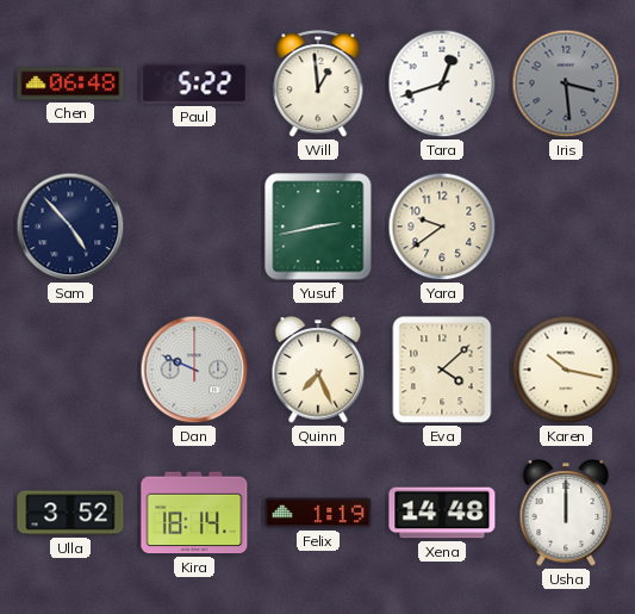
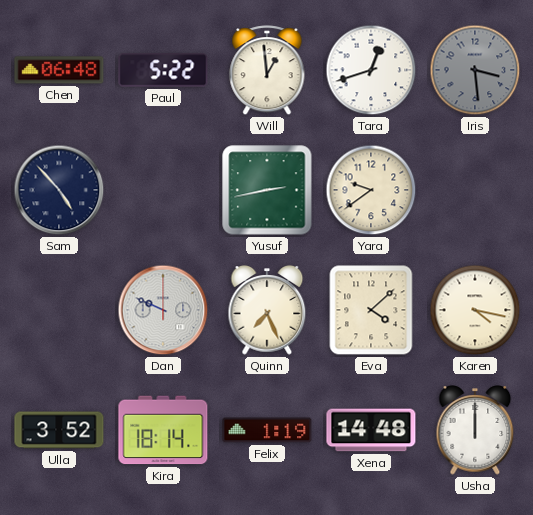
Karen: 10:17 -> 4:17
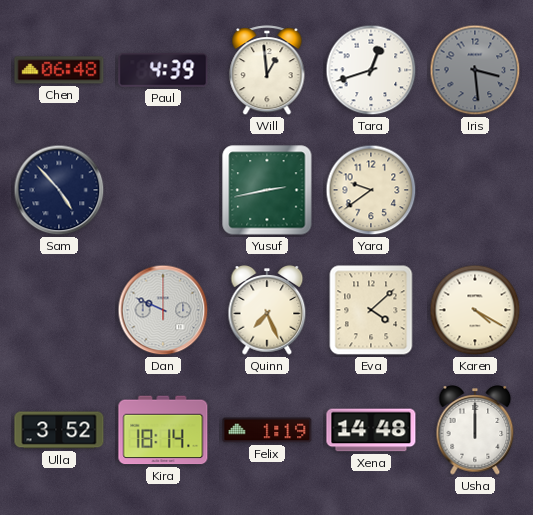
Paul: 5:22 -> 4:39
Karen: 4:17 -> 4:20
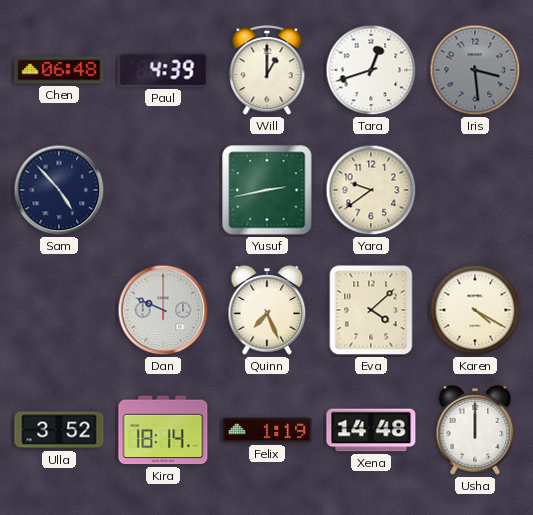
Will: 12:59 -> 1:00
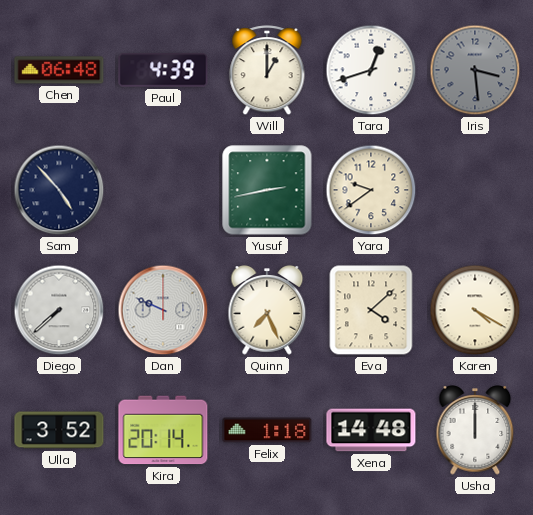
Diego: none -> 7:38
Kira: 18:14 -> 20:14
Felix: 1:19 -> 1:18
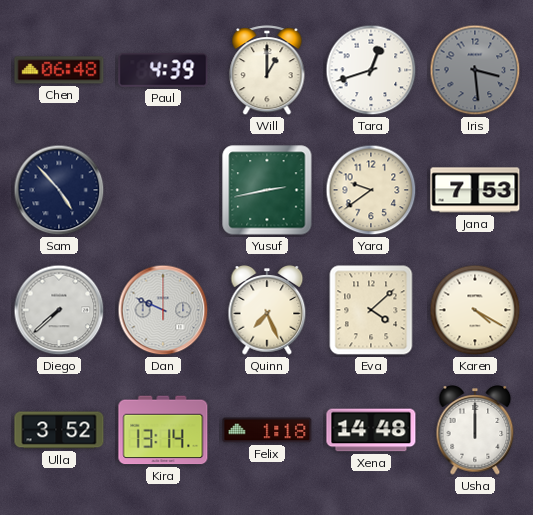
Jana: none -> 7:53
Kira: 20:14 -> 13:14
